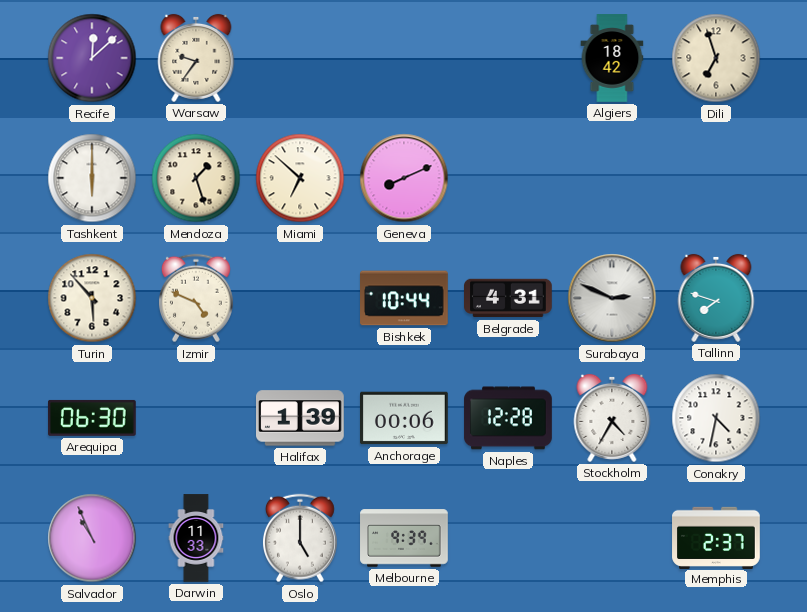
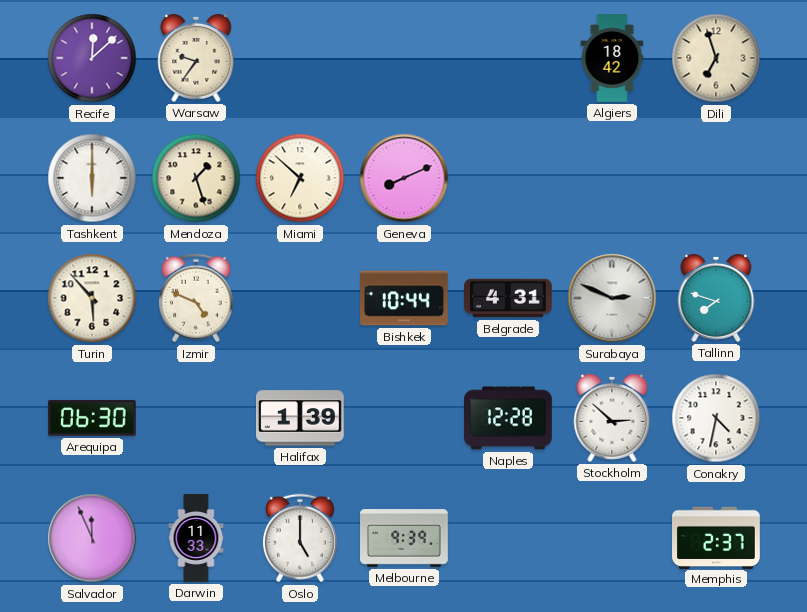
Anchorage: 00:06 -> none
Stockholm: 4:35 -> 2:52
Salvador: 10:56 -> 11:56
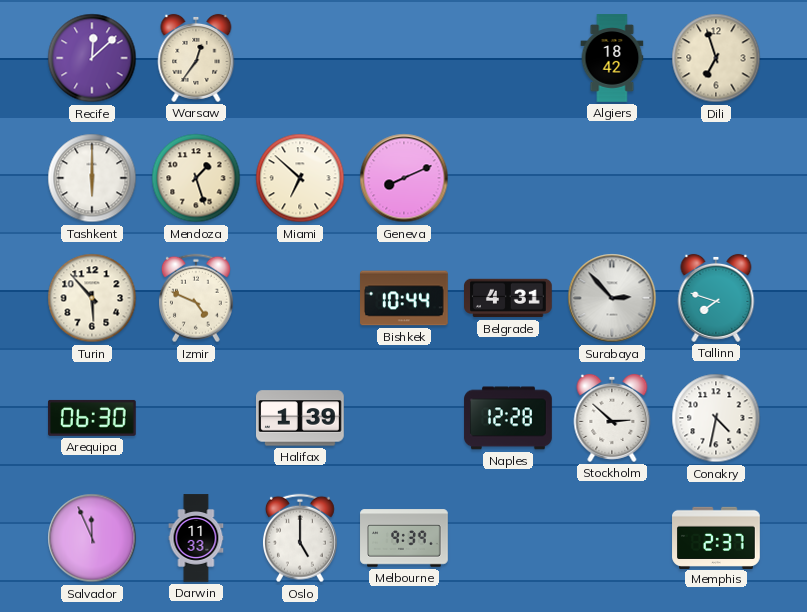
Warsaw: 9:36 -> 12:36
Surabaya: 2:49 -> 2:53
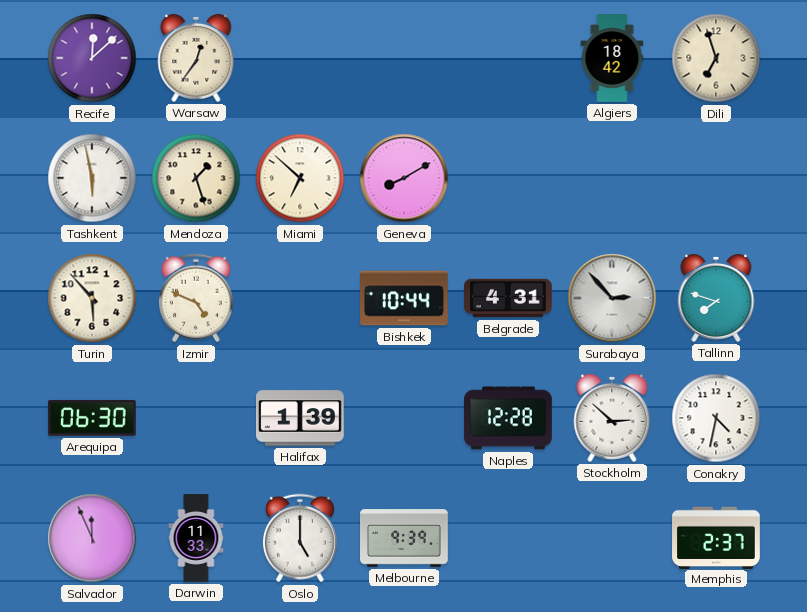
Tashkent: 6:00 -> 5:58
Geneva: 8:11 -> 8:10
